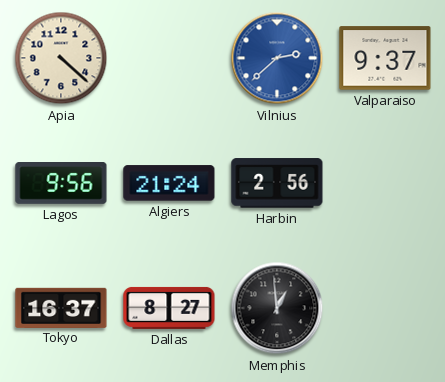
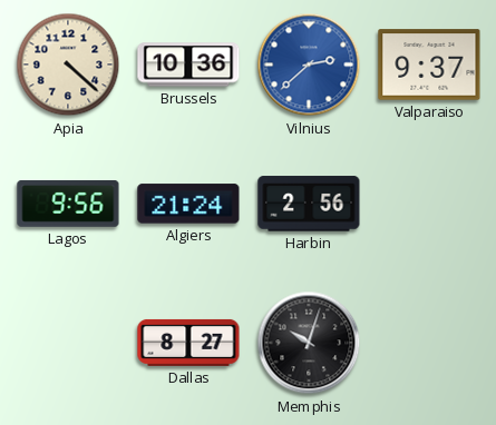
Brussels: none -> 10:36
Tokyo: 16:37 -> none
Memphis: 12:59 -> 10:03
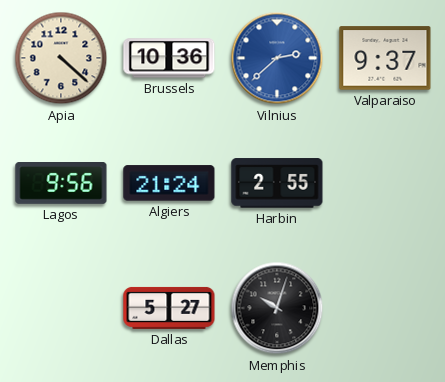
Harbin: 2:56 -> 2:55
Dallas: 8:27 -> 5:27
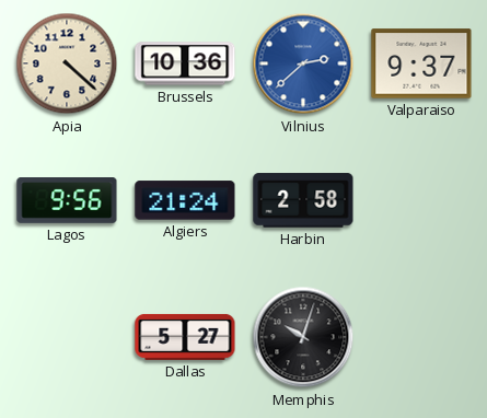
Harbin: 2:55 -> 2:58
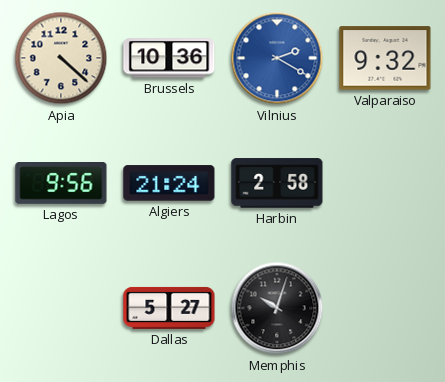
Vilnius: 2:38 -> 2:20
Valparaiso: 9:37 -> 9:32
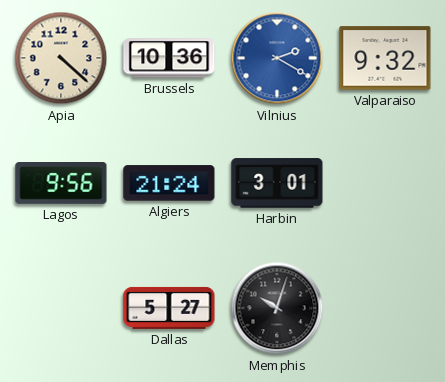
Harbin: 2:58 -> 3:01
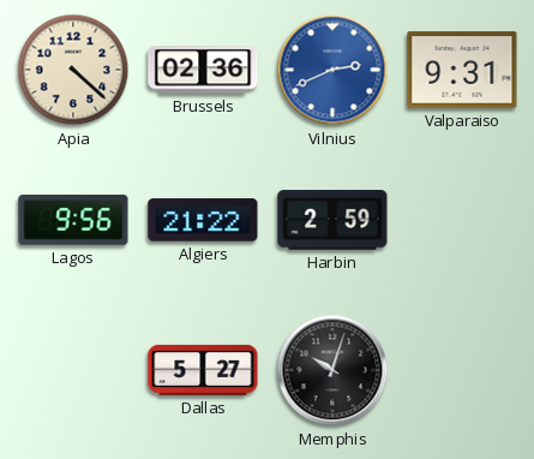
Brussels: 10:36 -> 02:36
Vilnius: 2:20 -> 2:41
Valparaiso: 9:32 -> 9:31
Algiers: 21:24 -> 21:22
Harbin: 3:01 -> 2:59
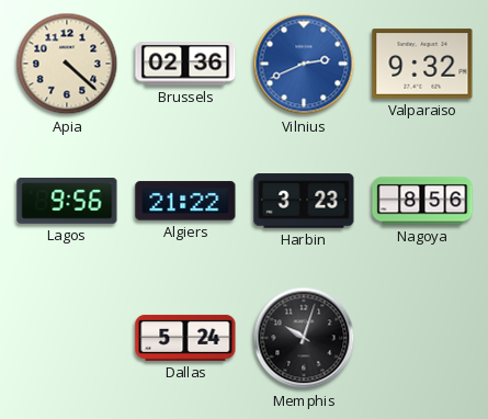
Valparaiso: 9:31 -> 9:32
Harbin: 2:59 -> 3:23
Nagoya: none -> 8:56
Dallas: 5:27 -> 5:24
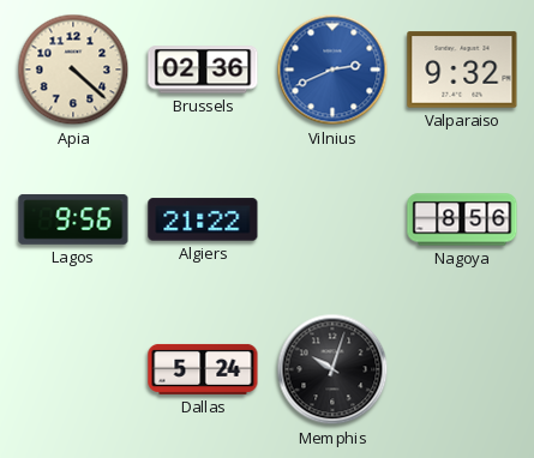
Harbin: 3:23 -> none
